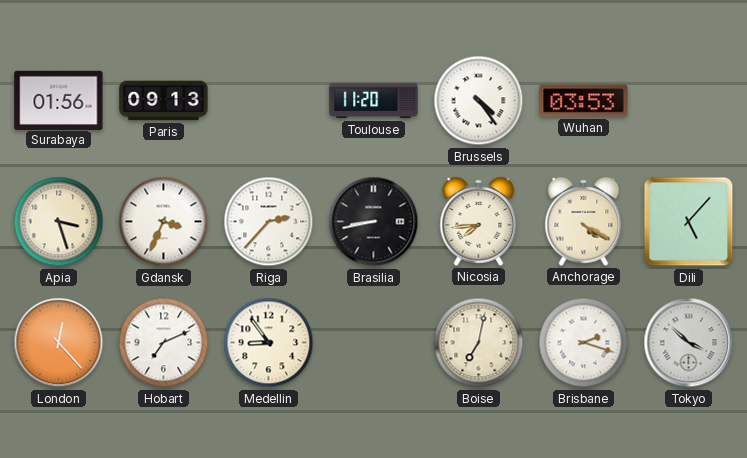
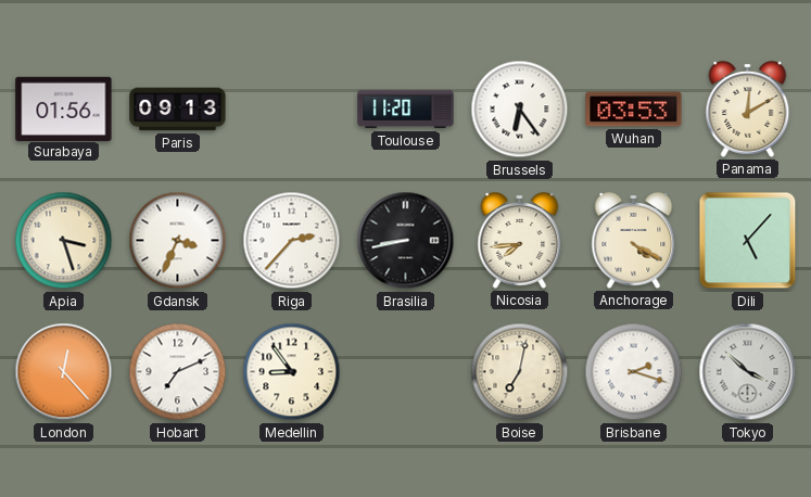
Brussels: 4:24 -> 6:24
Panama: none -> 12:10
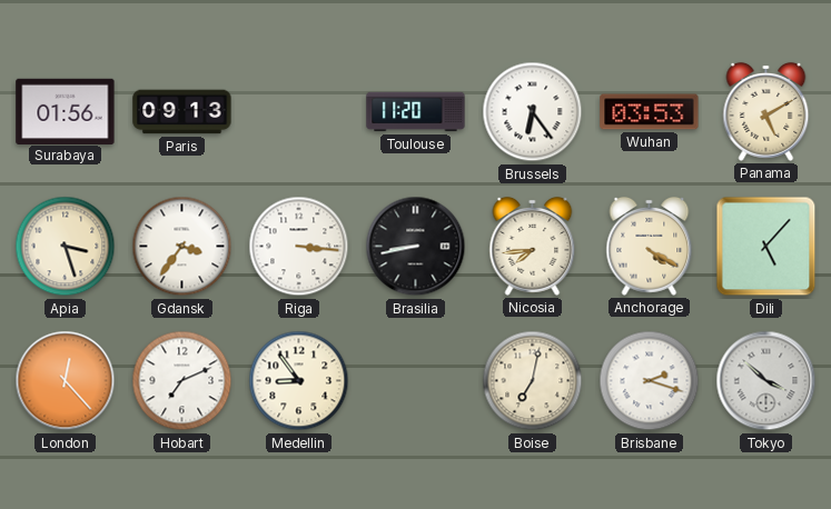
Panama: 12:10 -> 5:10
Gdansk: 3:34 -> 3:36
Riga: 2:37 -> 3:16
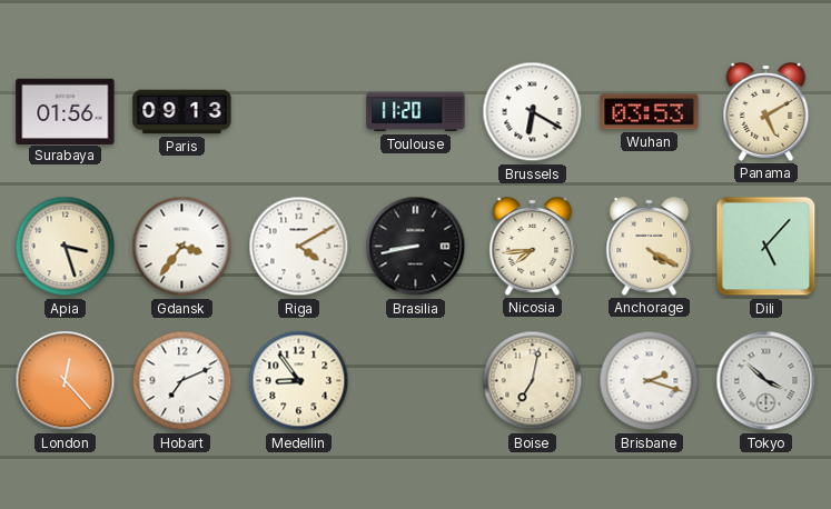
Brussels: 6:24 -> 6:20
Riga: 3:16 -> 4:10
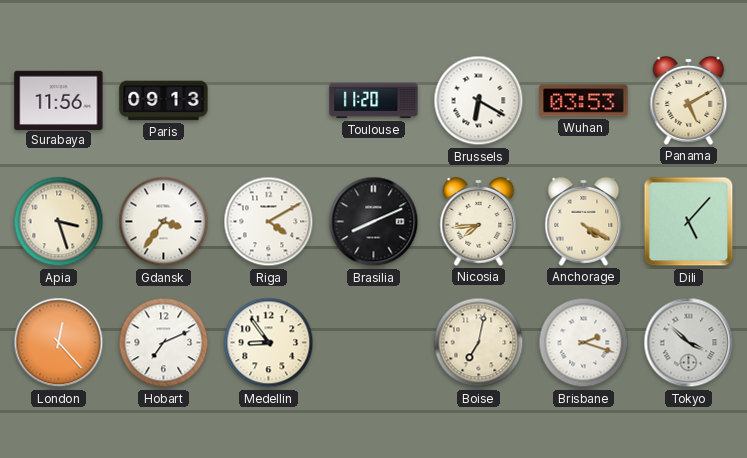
Surabaya: 01:56 -> 11:56
Brasilia: 8:43 -> 8:11
